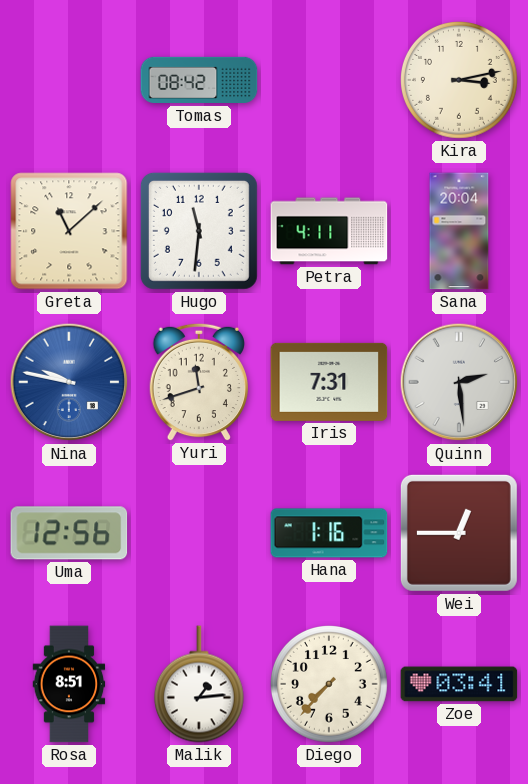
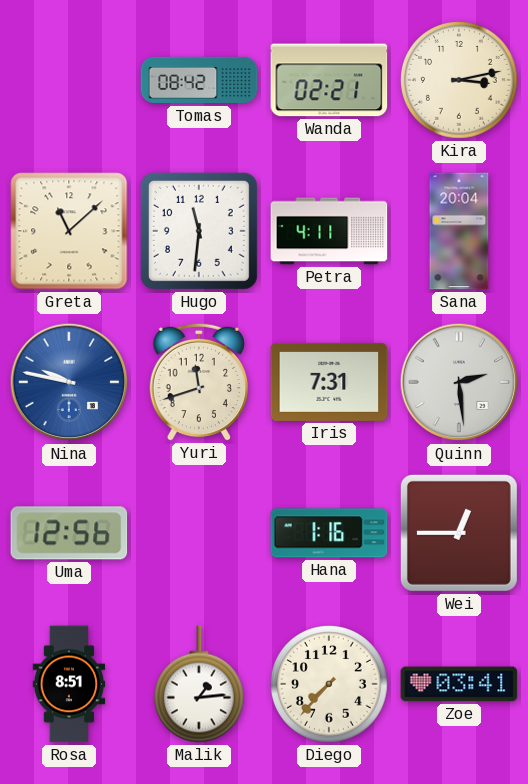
Wanda: none -> 02:21
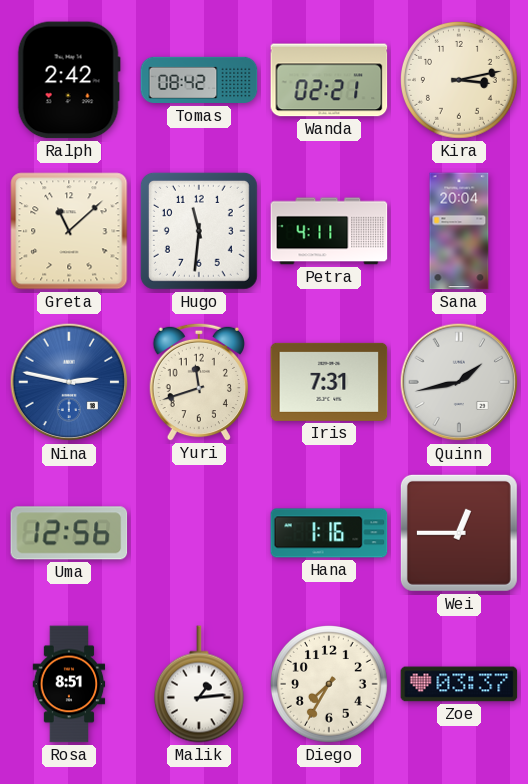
Ralph: none -> 2:42
Nina: 9:47 -> 2:47
Quinn: 2:29 -> 1:43
Diego: 7:37 -> 7:35
Zoe: 03:41 -> 03:37
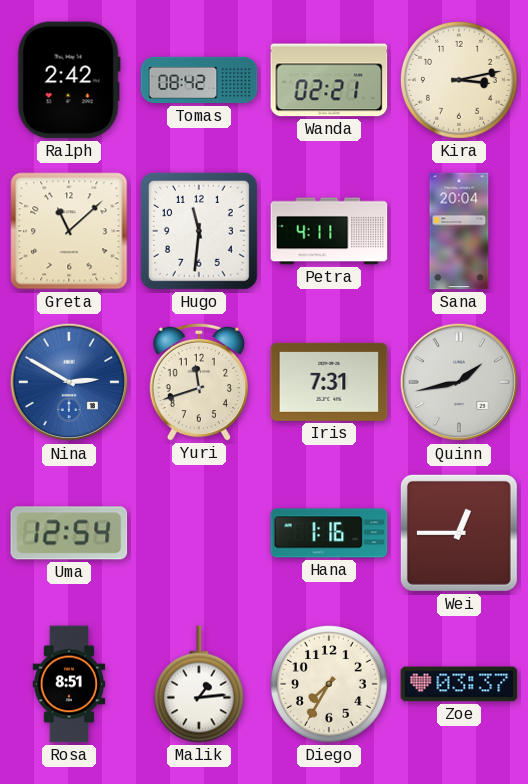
Nina: 2:47 -> 2:50
Uma: 12:56 -> 12:54
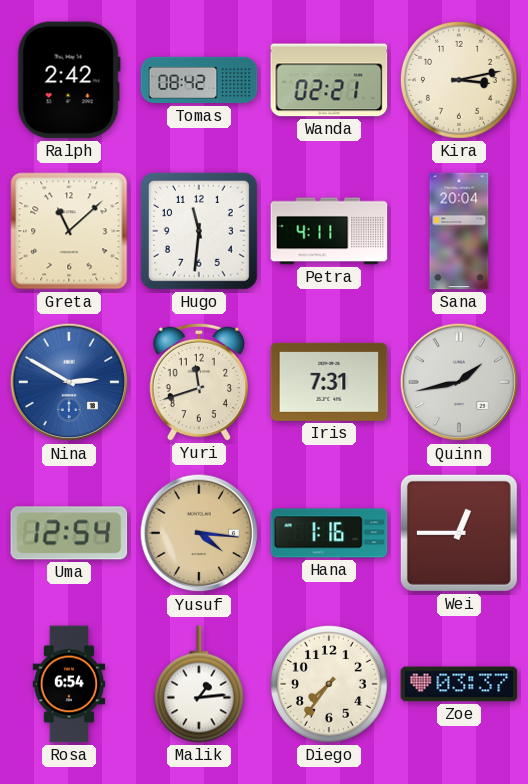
Yusuf: none -> 4:16
Rosa: 8:51 -> 6:54
Diego: 7:35 -> 7:36
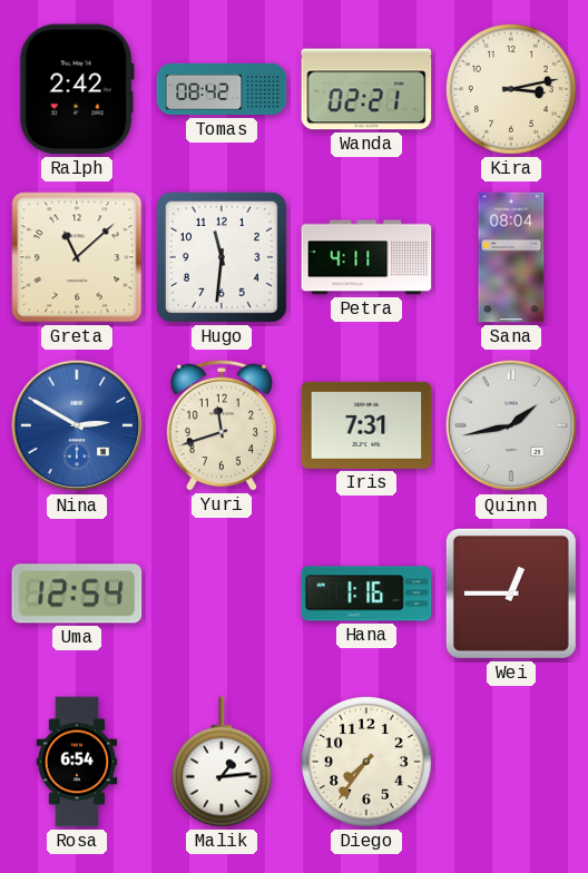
Sana: 20:04 -> 08:04
Yusuf: 4:16 -> none
Zoe: 03:37 -> none
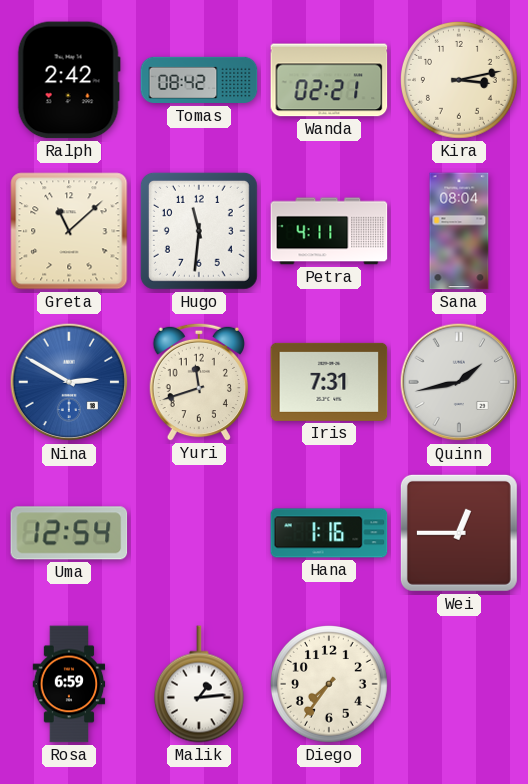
Rosa: 6:54 -> 6:59
